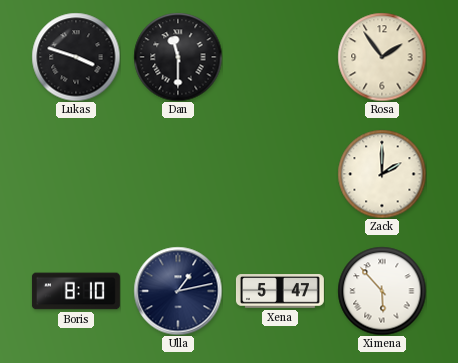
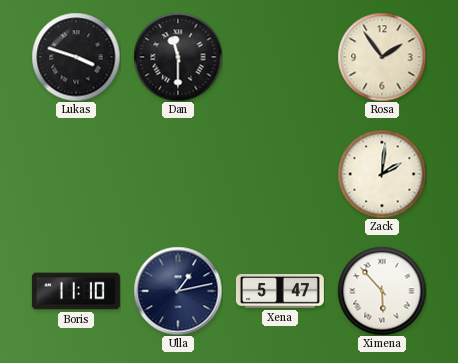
Zack: 2:00 -> 2:01
Boris: 8:10 -> 11:10
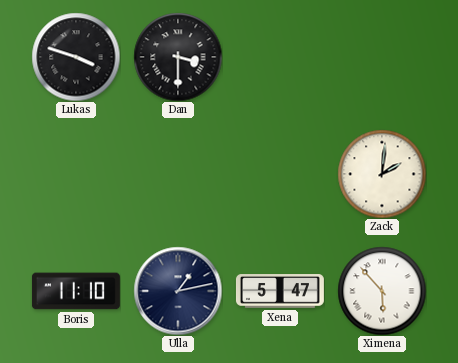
Dan: 11:30 -> 3:30
Rosa: 1:54 -> none
